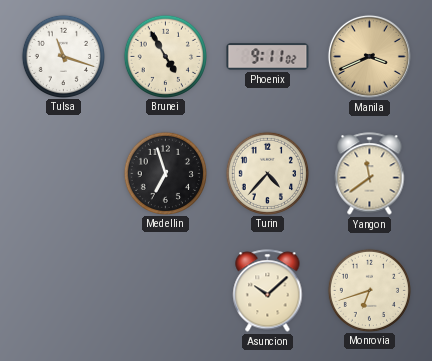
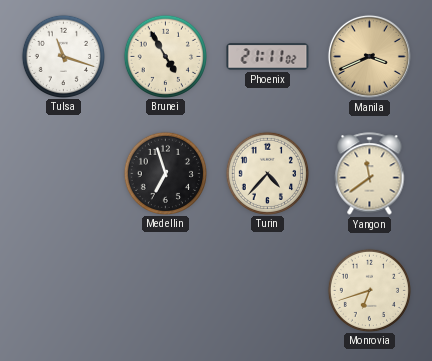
Phoenix: 9:11 -> 21:11
Asuncion: 10:08 -> none
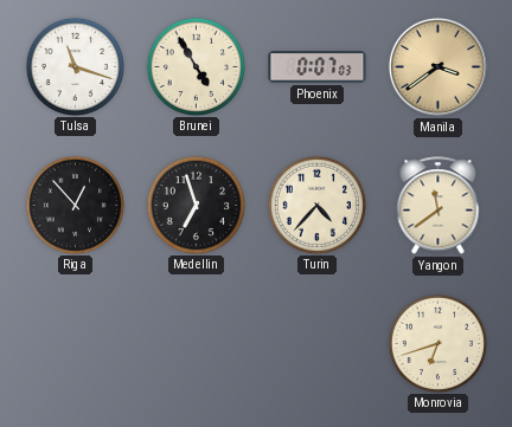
Phoenix: 21:11 -> 0:07
Manila: 3:41 -> 3:39
Riga: none -> 12:53
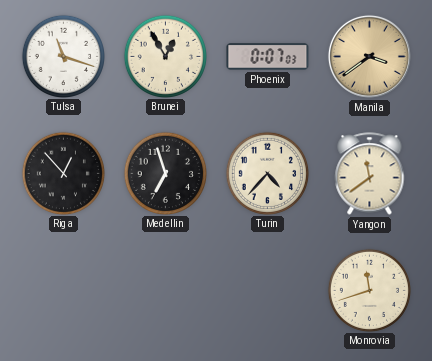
Brunei: 4:55 -> 12:55
Monrovia: 6:42 -> 11:42
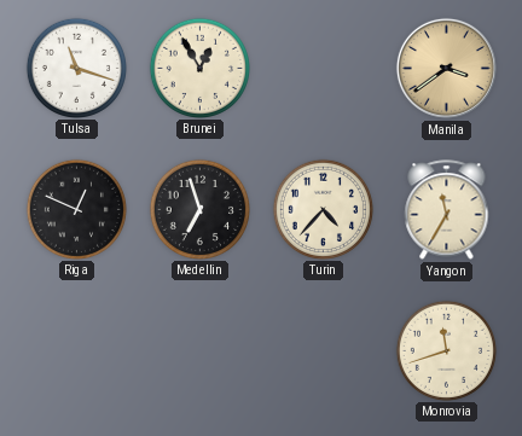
Phoenix: 0:07 -> none
Riga: 12:53 -> 12:49
Yangon: 11:39 -> 11:35
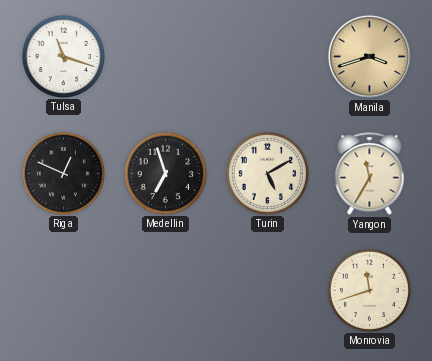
Brunei: 12:55 -> none
Manila: 3:39 -> 3:42
Turin: 4:37 -> 5:10
